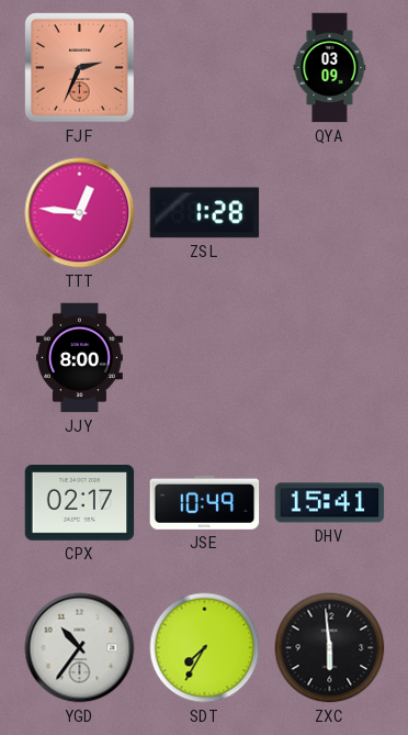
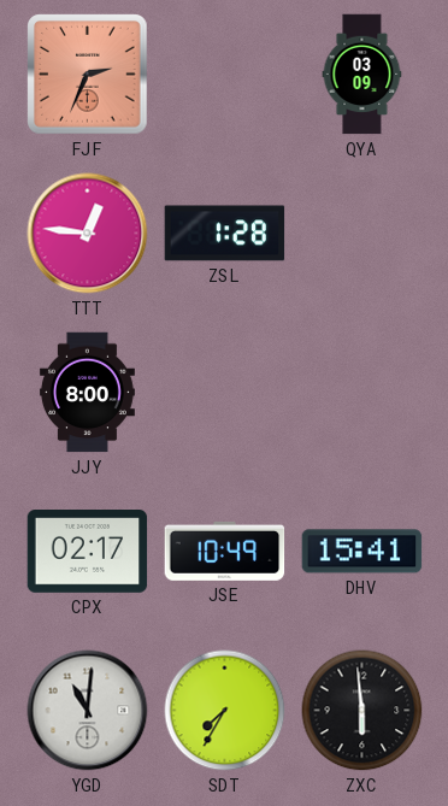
YGD: 10:36 -> 11:01
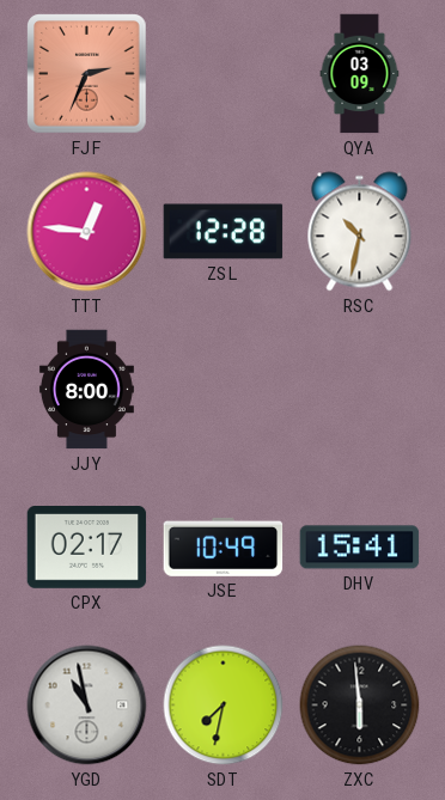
ZSL: 1:28 -> 12:28
RSC: none -> 10:32
YGD: 11:01 -> 10:58
SDT: 7:35 -> 7:32
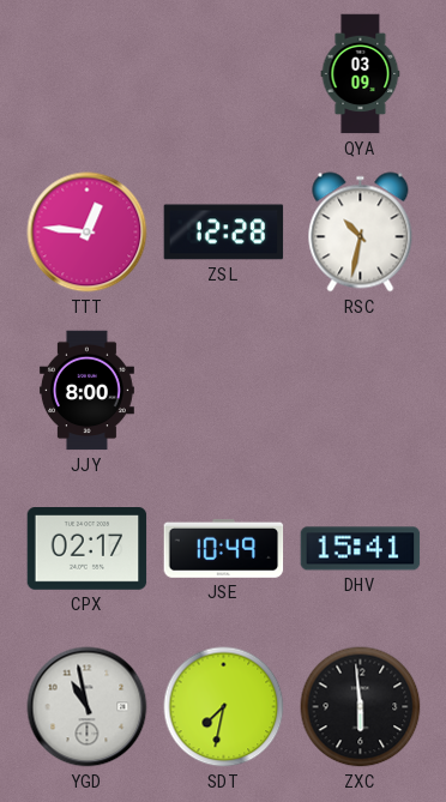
FJF: 2:34 -> none
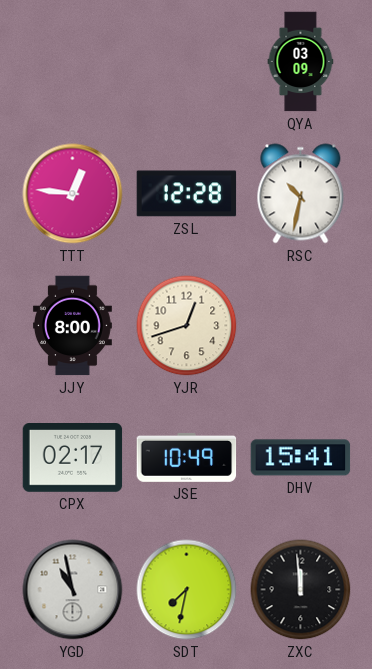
YJR: none -> 12:42
ZXC: 5:59 -> 11:59
